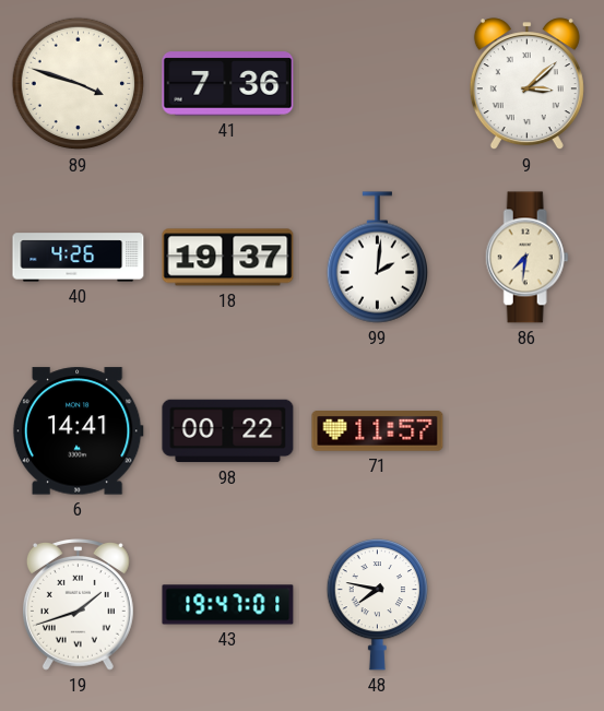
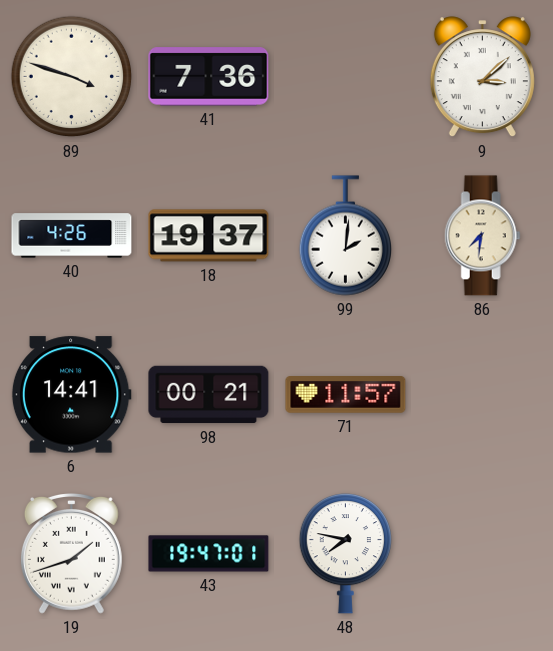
98: 00:22 -> 00:21
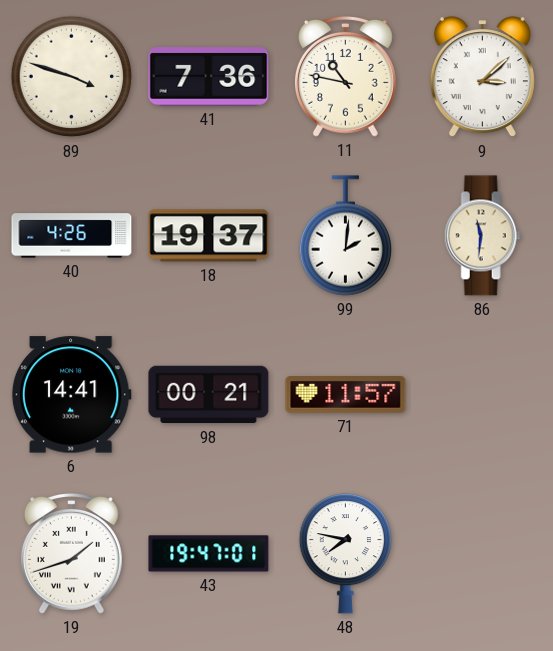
11: none -> 10:47
86: 7:31 -> 11:31
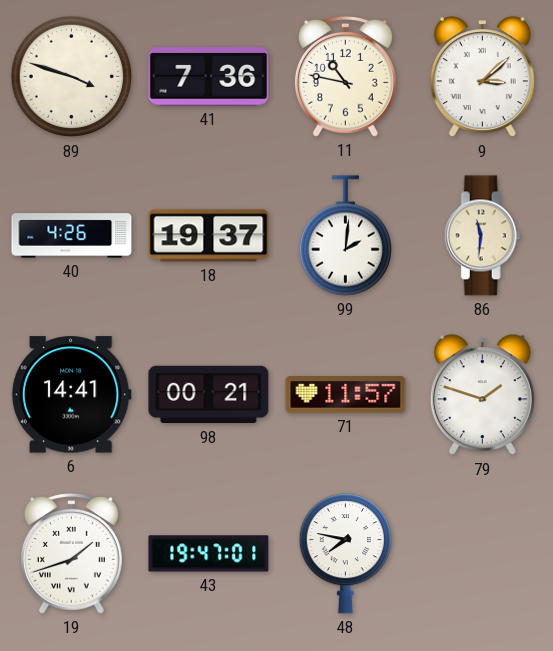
79: none -> 1:48
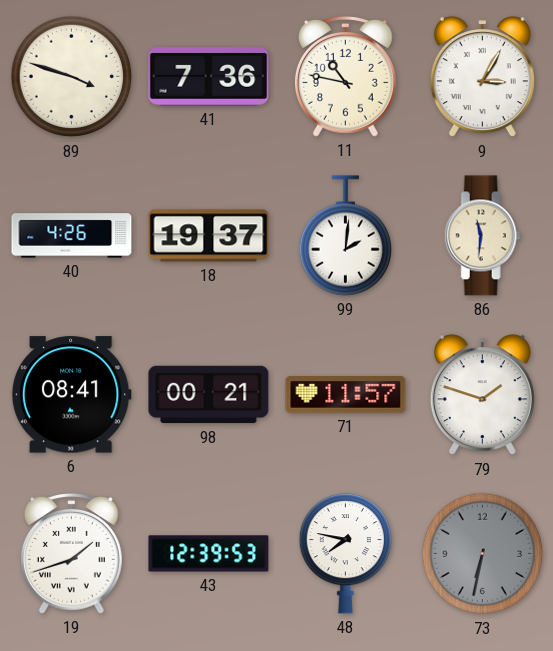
9: 3:08 -> 3:05
6: 14:41 -> 08:41
43: 19:47 -> 12:39
73: none -> 6:32
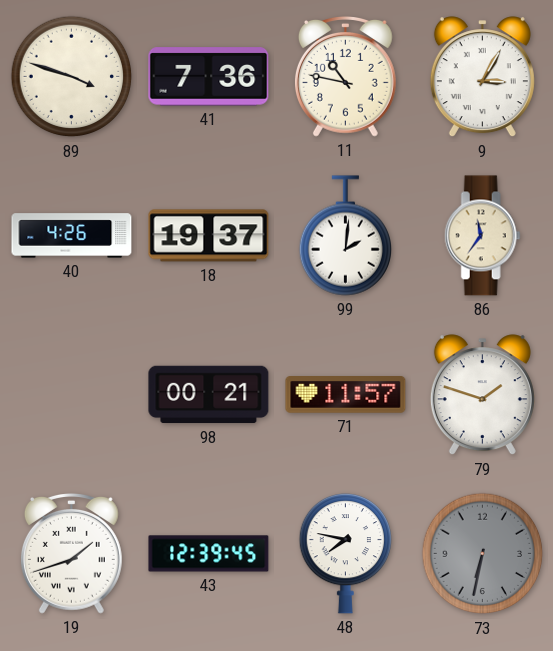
86: 11:31 -> 11:36
6: 08:41 -> none
43: 12:39:53 -> 12:39:45
